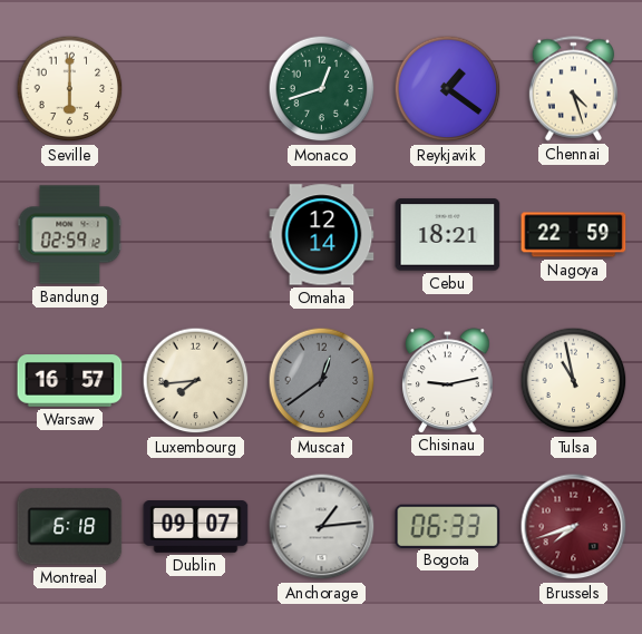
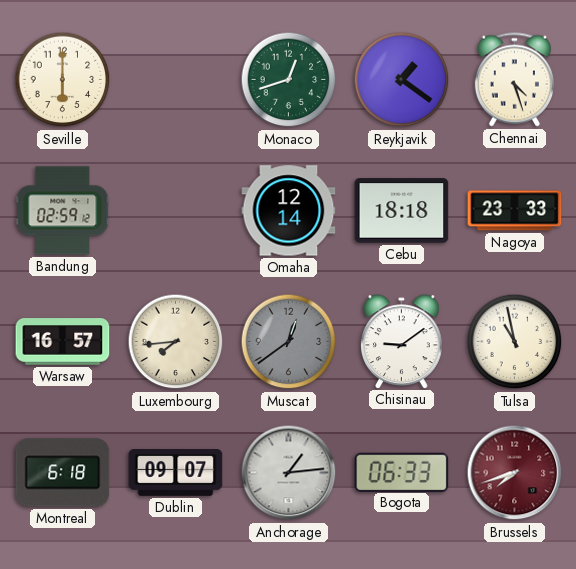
Cebu: 18:21 -> 18:18
Nagoya: 22:59 -> 23:33
Chisinau: 9:13 -> 9:09
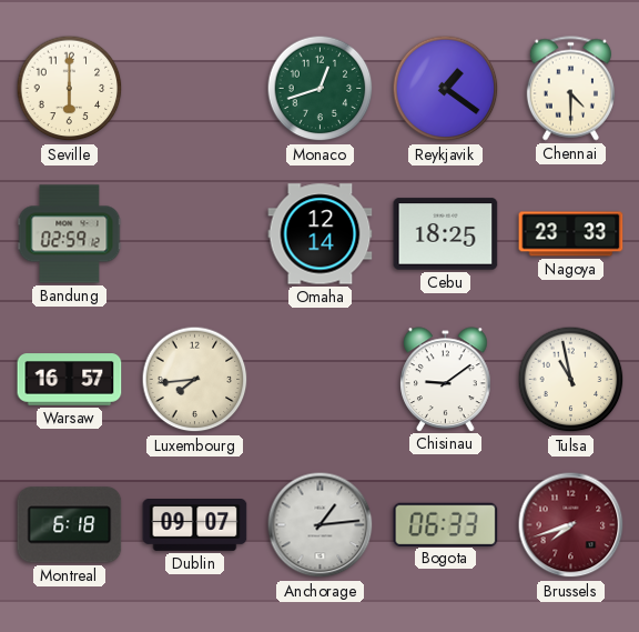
Chennai: 4:27 -> 4:30
Cebu: 18:18 -> 18:25
Muscat: 12:39 -> none
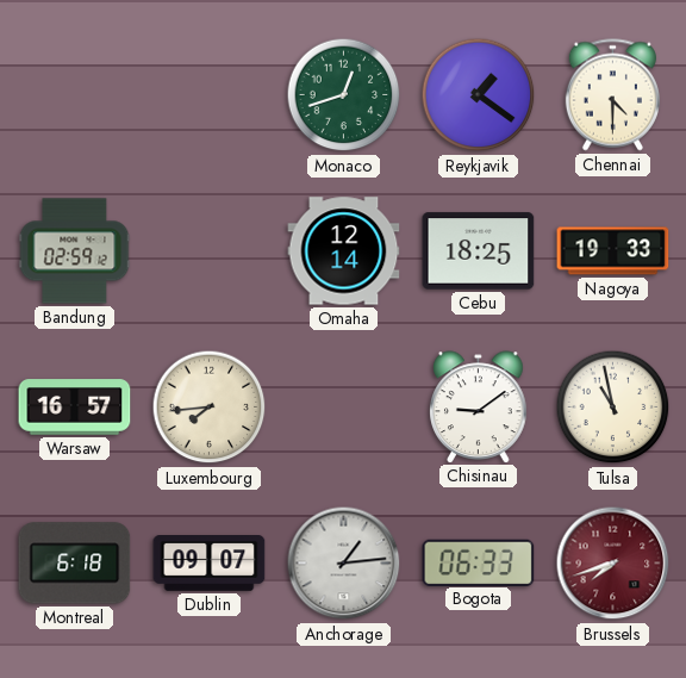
Seville: 6:00 -> none
Nagoya: 23:33 -> 19:33
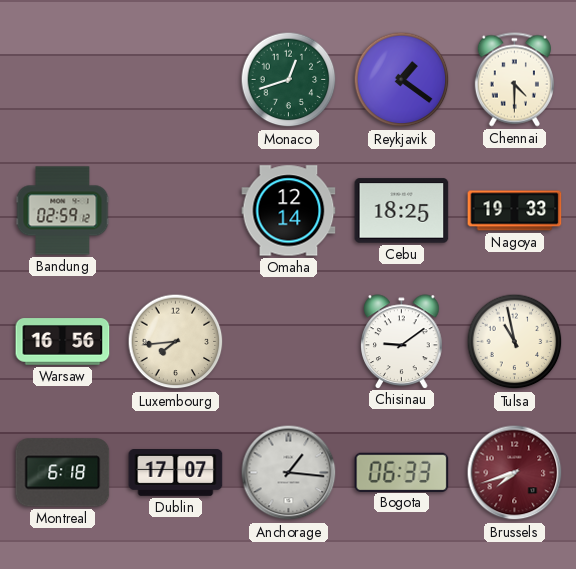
Warsaw: 16:57 -> 16:56
Dublin: 09:07 -> 17:07
Anchorage: 1:14 -> 1:16
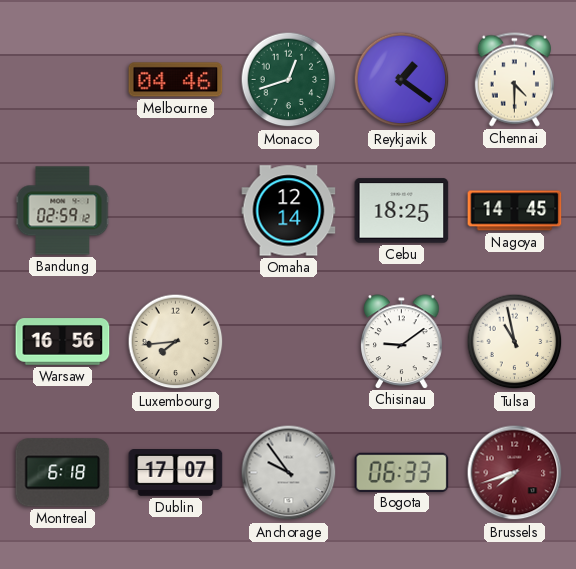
Melbourne: none -> 04:46
Nagoya: 19:33 -> 14:45
Anchorage: 1:16 -> 9:54
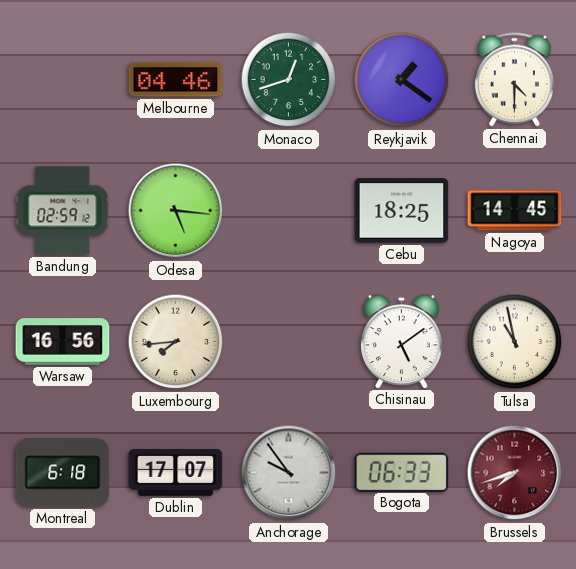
Odesa: none -> 5:16
Omaha: 12:14 -> none
Chisinau: 9:09 -> 5:09
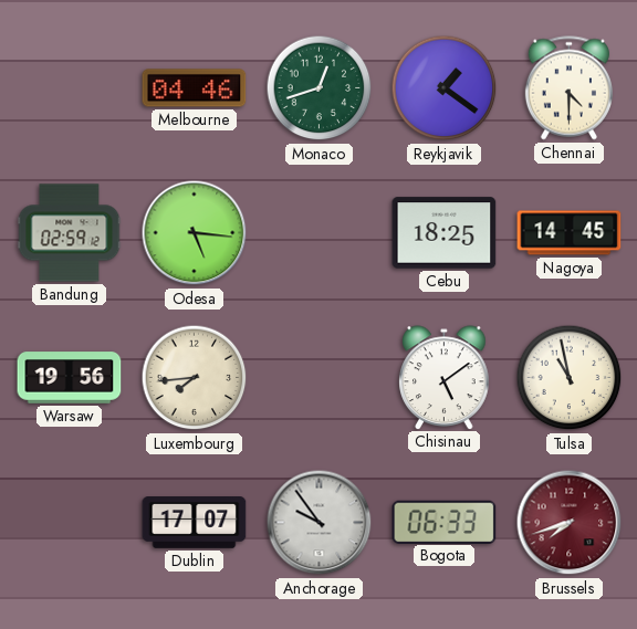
Warsaw: 16:56 -> 19:56
Montreal: 6:18 -> none
